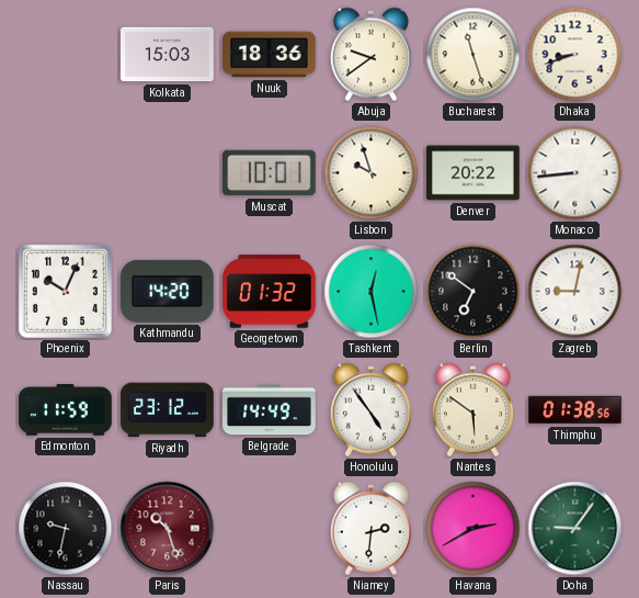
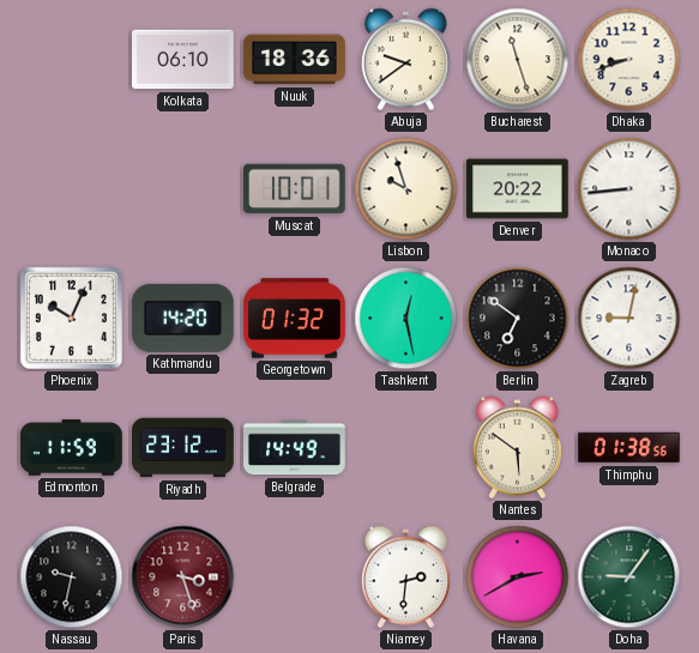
Kolkata: 15:03 -> 06:10
Honolulu: 4:54 -> none
Paris: 10:27 -> 3:27
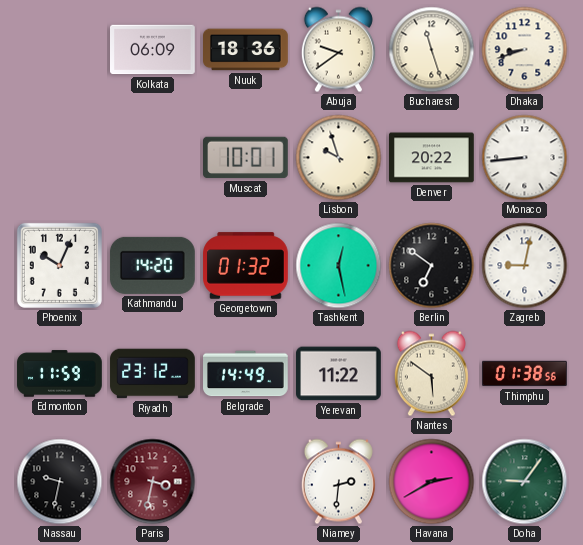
Kolkata: 06:10 -> 06:09
Yerevan: none -> 11:22
Paris: 3:27 -> 3:32
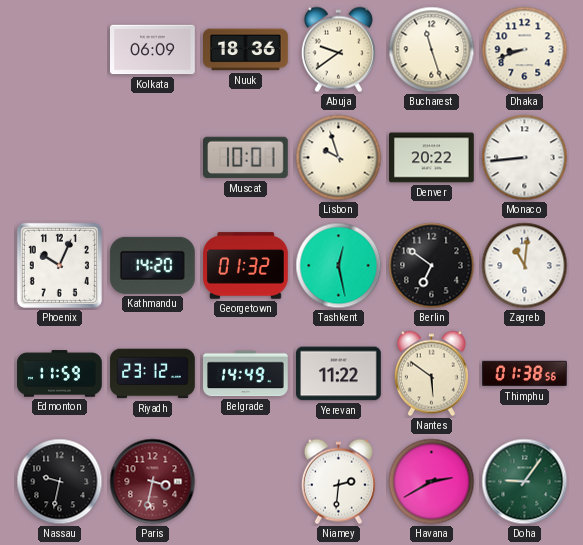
Zagreb: 9:02 -> 11:01
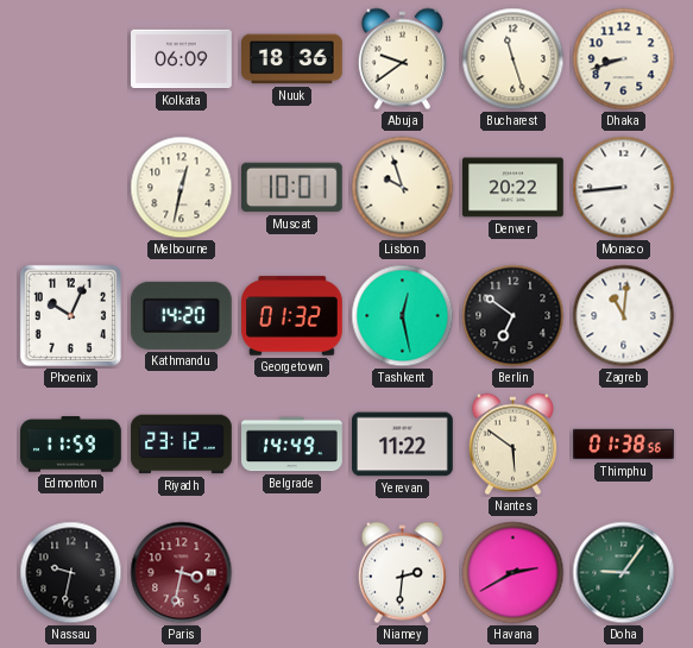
Melbourne: none -> 12:32
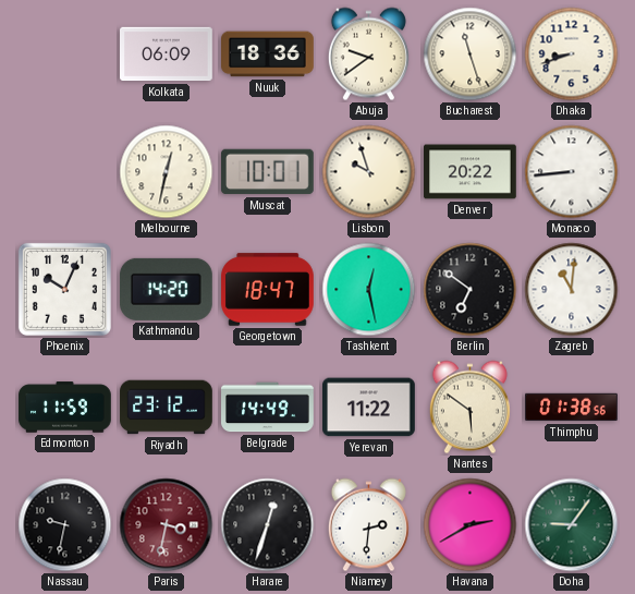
Georgetown: 01:32 -> 18:47
Harare: none -> 12:33
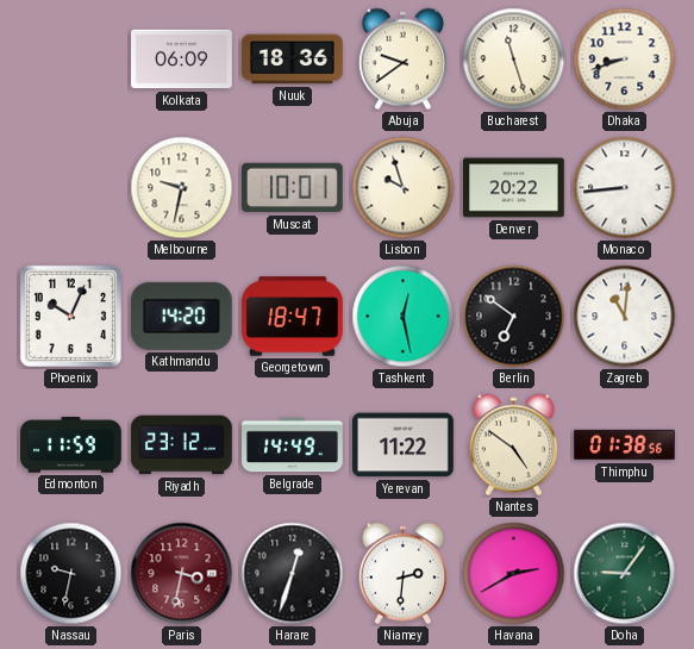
Melbourne: 12:32 -> 9:32
Nantes: 5:51 -> 4:51
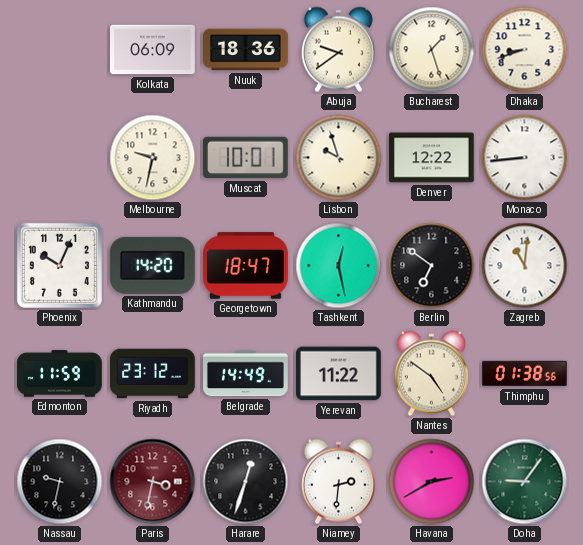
Bucharest: 11:27 -> 1:27
Denver: 20:22 -> 12:22
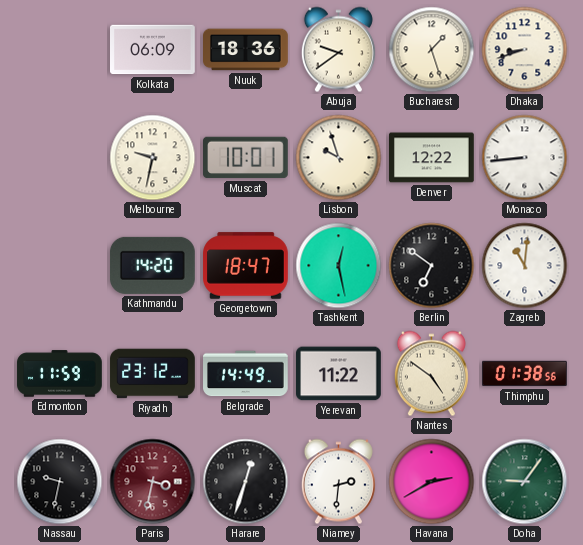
Phoenix: 10:04 -> none
